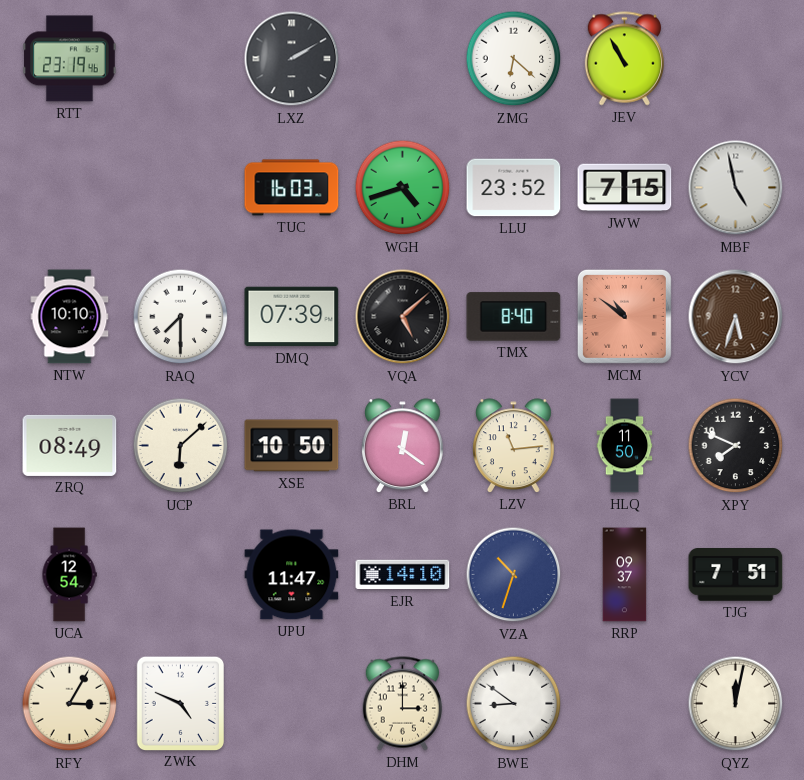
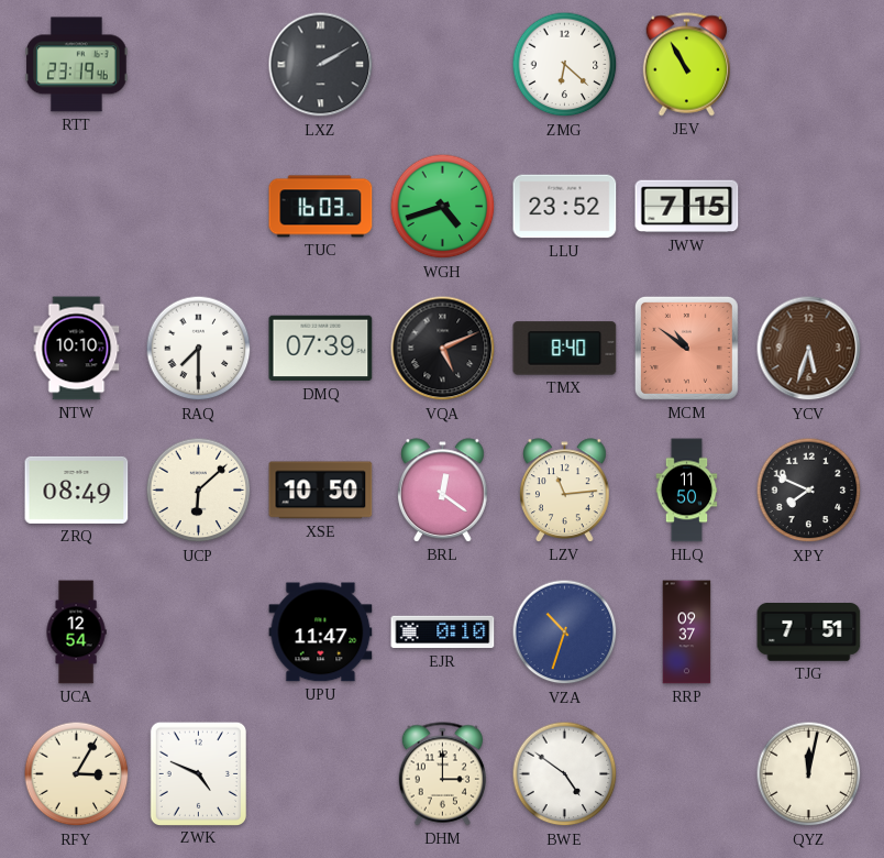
MBF: 4:58 -> none
VQA: 5:08 -> 5:11
EJR: 14:10 -> 0:10
BWE: 8:51 -> 4:51
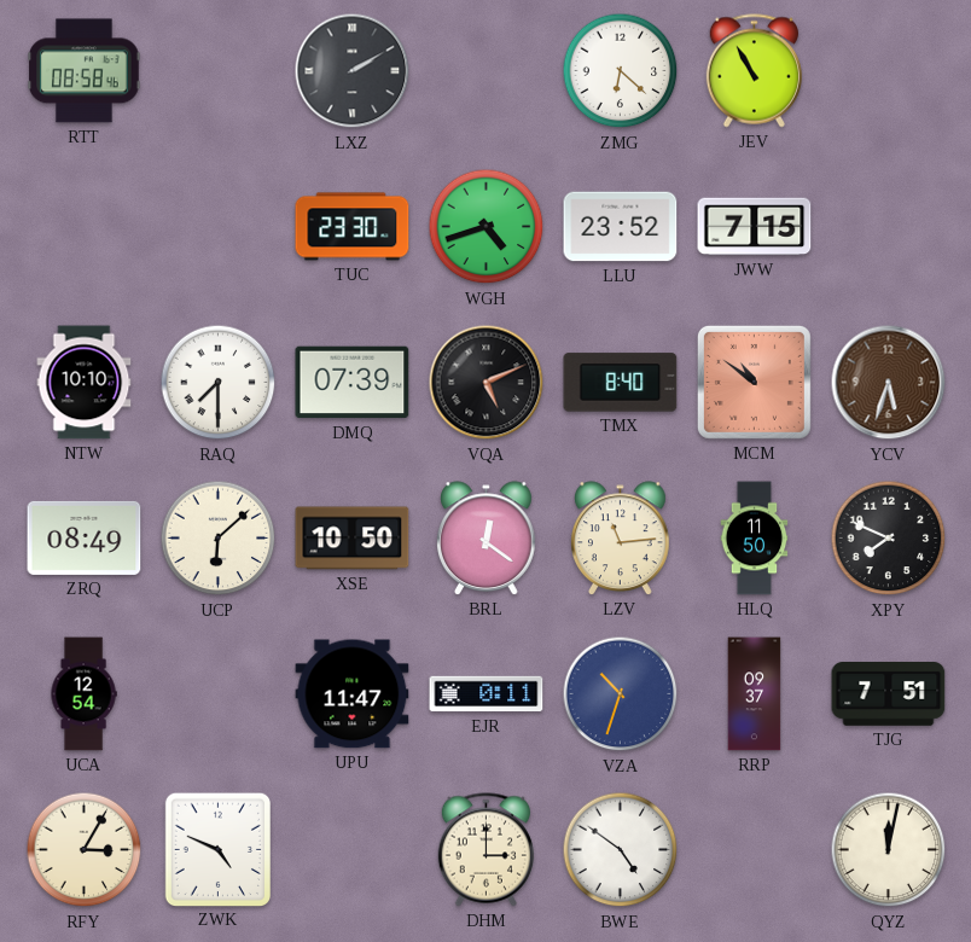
RTT: 23:19 -> 08:58
TUC: 16:03 -> 23:30
EJR: 0:10 -> 0:11
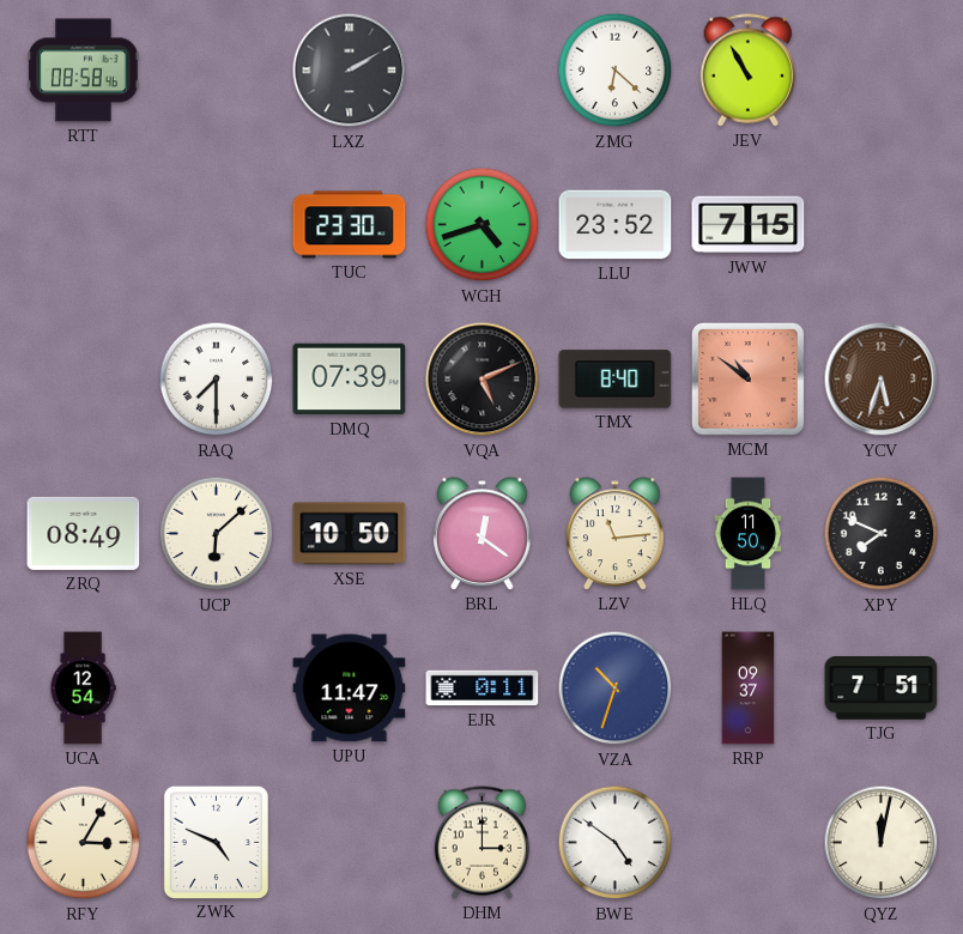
NTW: 10:10 -> none
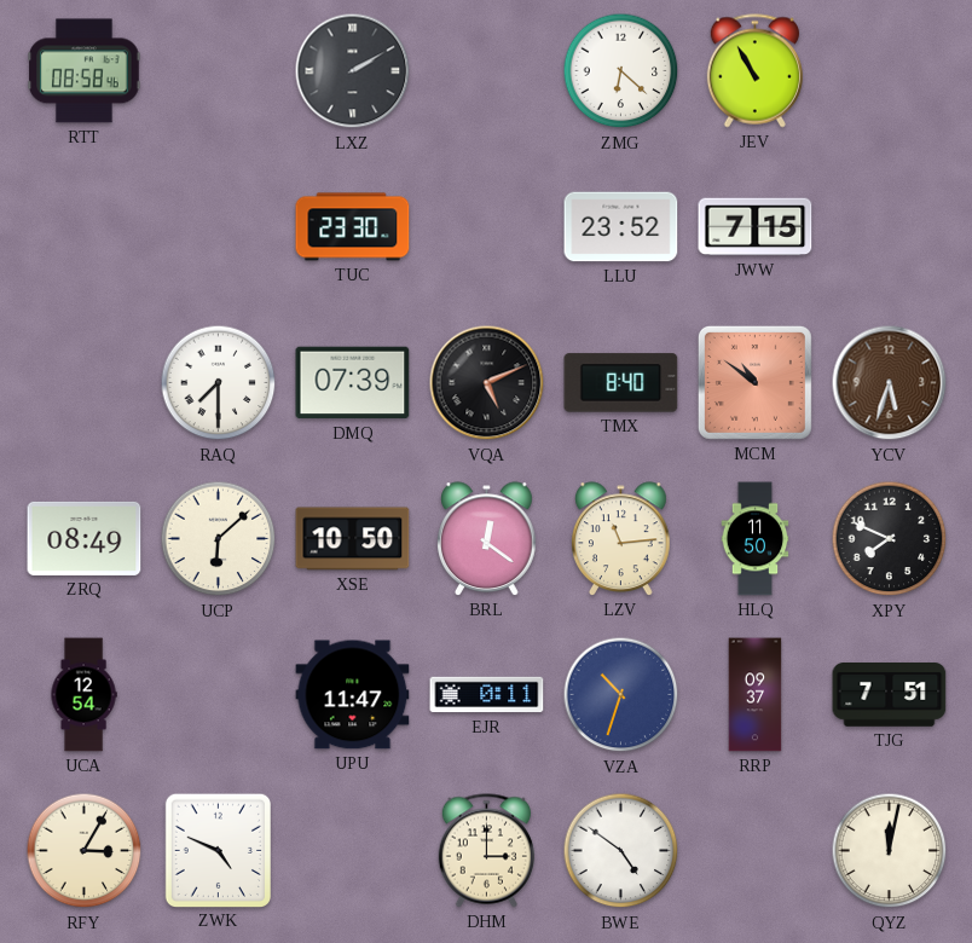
WGH: 4:42 -> none
